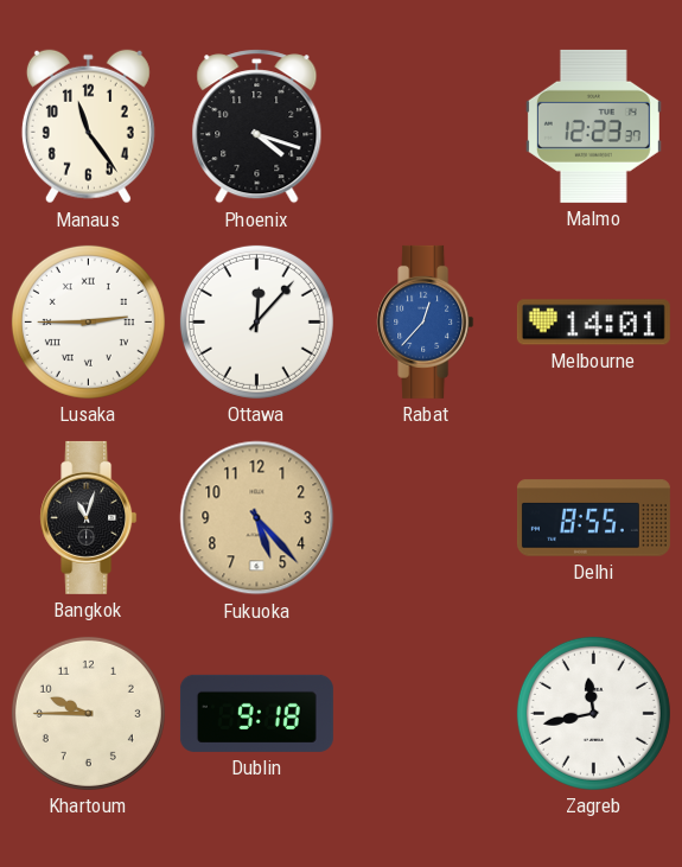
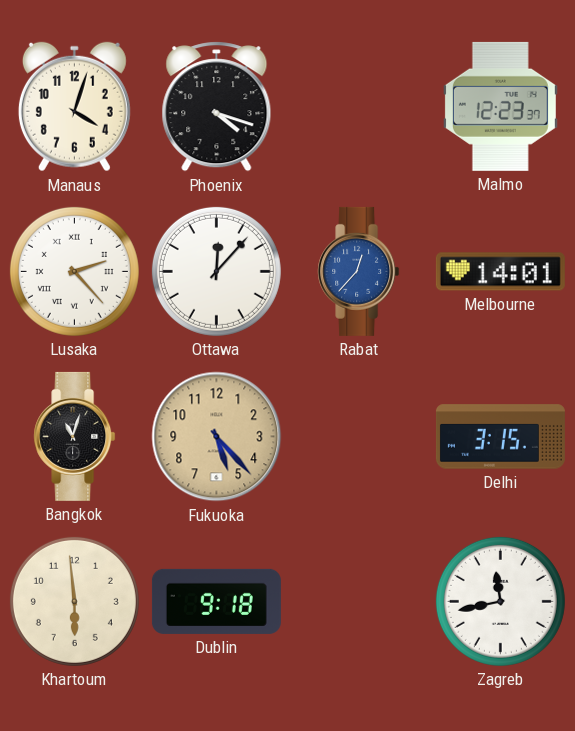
Manaus: 11:24 -> 4:03
Lusaka: 2:45 -> 2:23
Delhi: 8:55 -> 3:15
Khartoum: 9:45 -> 5:59
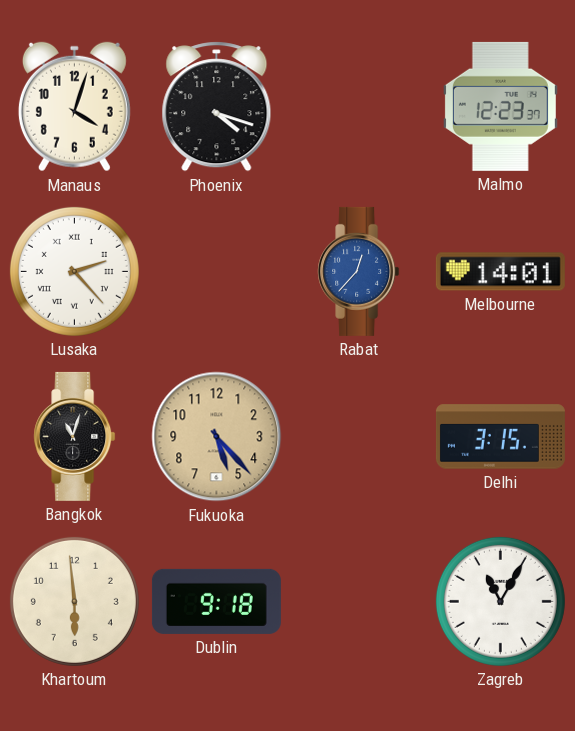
Ottawa: 12:07 -> none
Zagreb: 11:43 -> 11:05
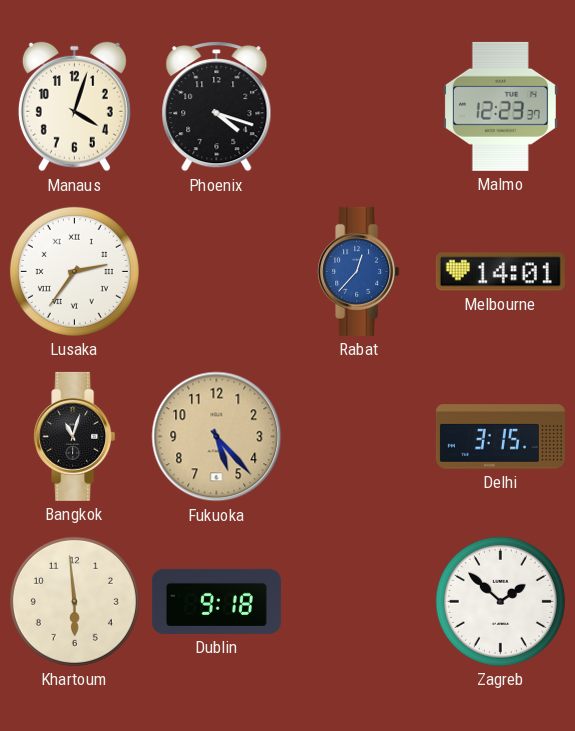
Lusaka: 2:23 -> 2:36
Zagreb: 11:05 -> 1:52
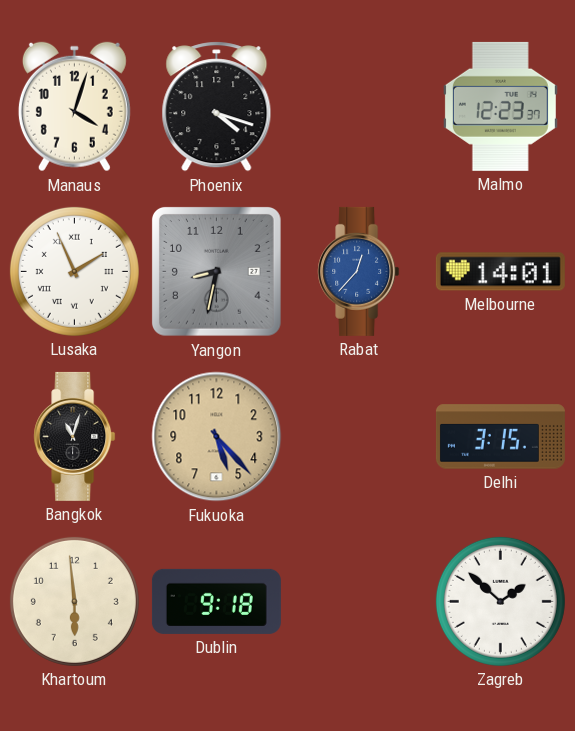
Lusaka: 2:36 -> 1:56
Yangon: none -> 8:32
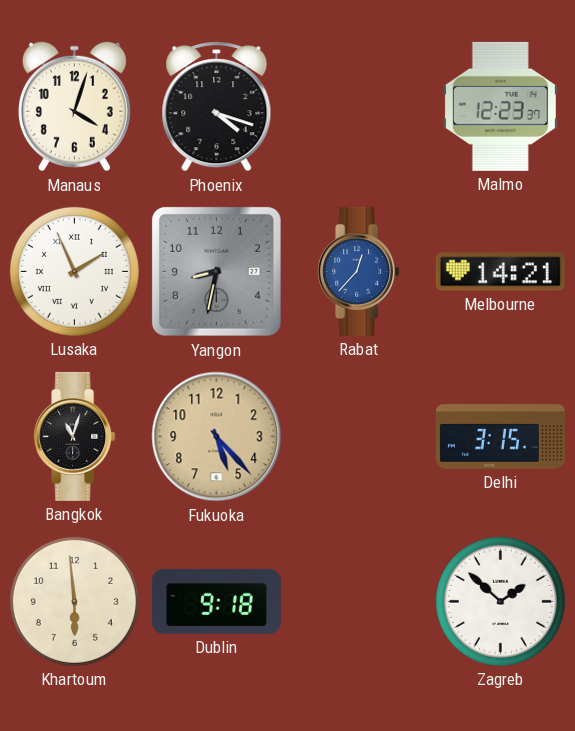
Melbourne: 14:01 -> 14:21
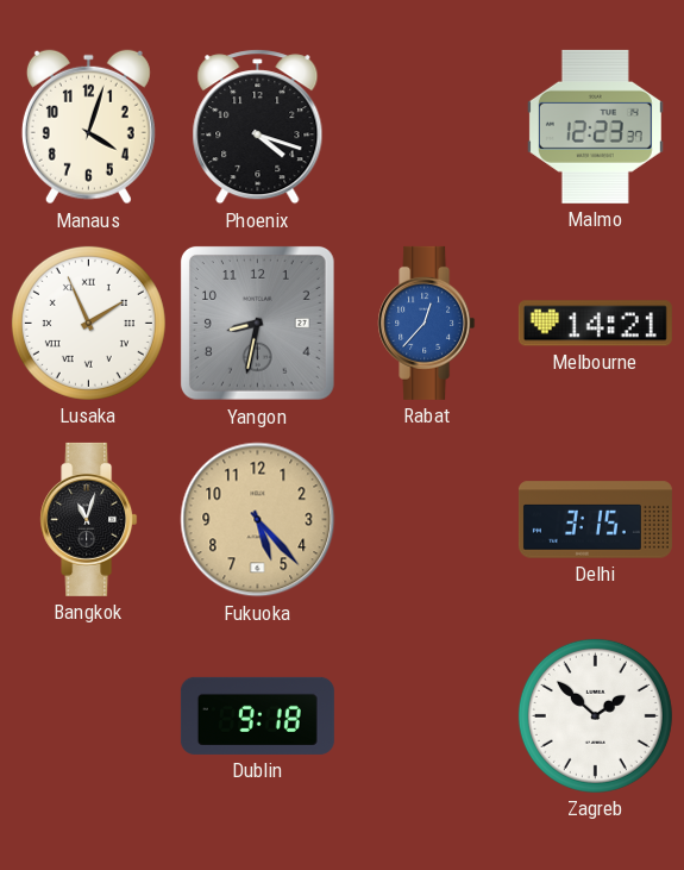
Khartoum: 5:59 -> none
